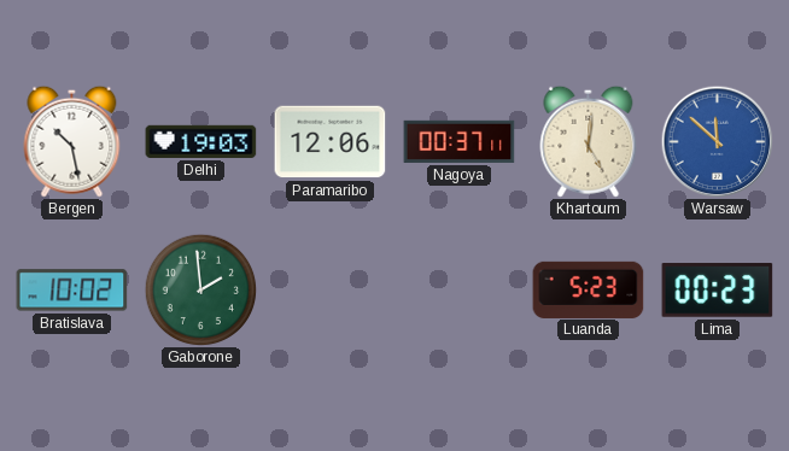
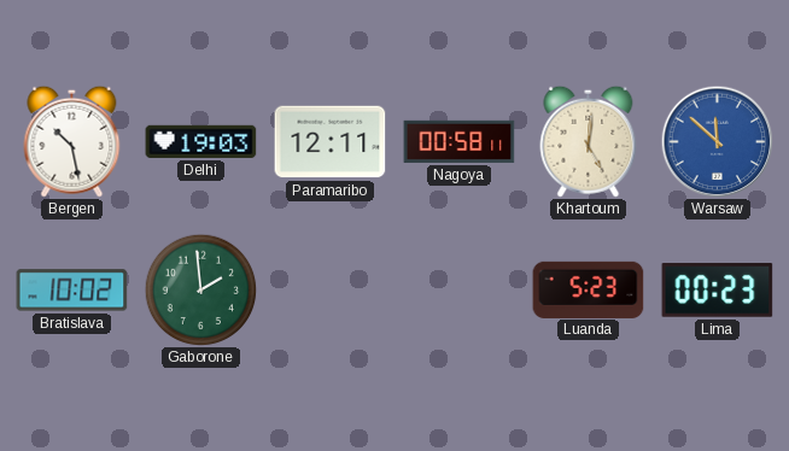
Paramaribo: 12:06 -> 12:11
Nagoya: 00:37 -> 00:58
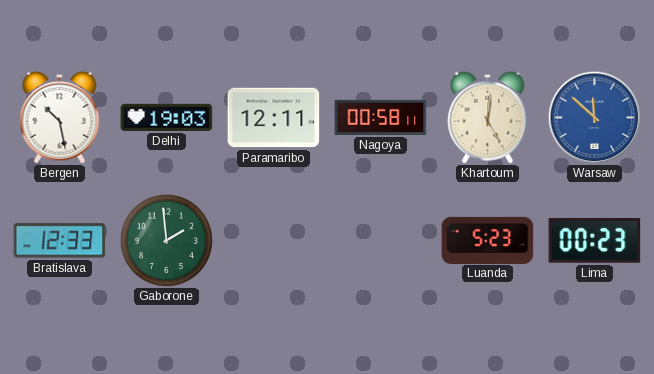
Bratislava: 10:02 -> 12:33
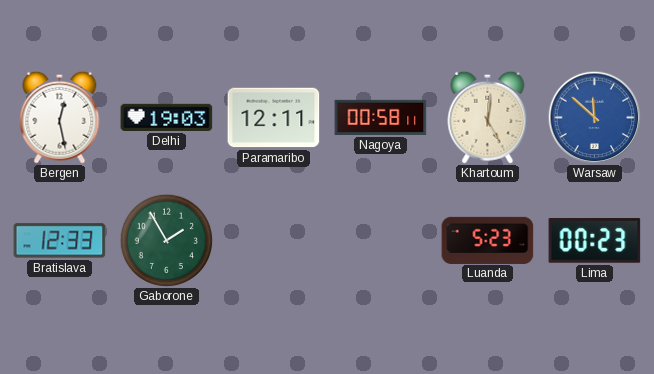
Bergen: 10:28 -> 12:28
Gaborone: 1:59 -> 1:55
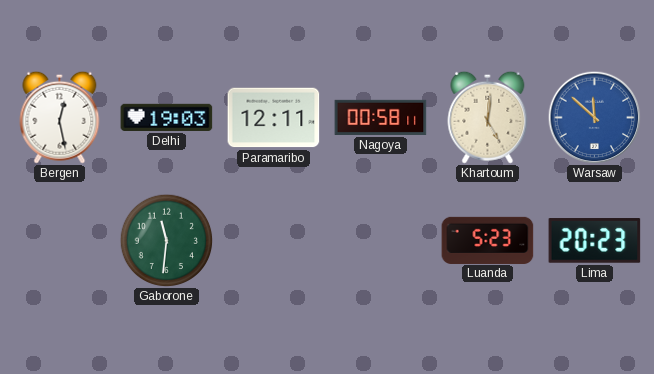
Bratislava: 12:33 -> none
Gaborone: 1:55 -> 11:31
Lima: 00:23 -> 20:23
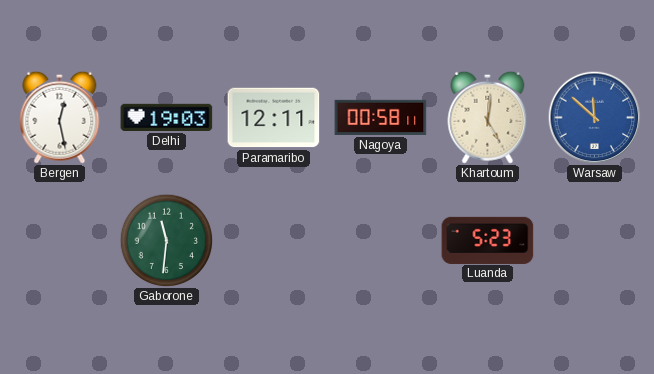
Lima: 20:23 -> none
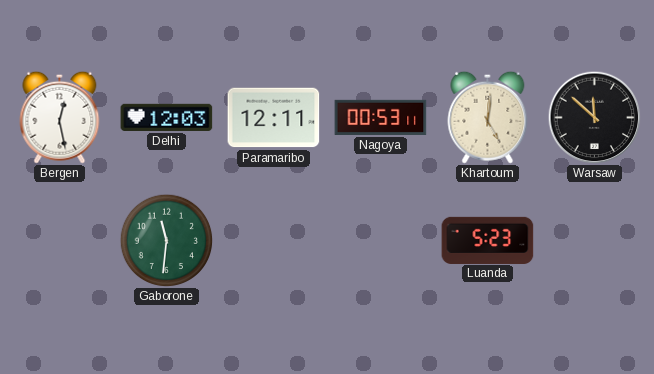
Delhi: 19:03 -> 12:03
Nagoya: 00:58 -> 00:53
Warsaw dial: blue -> black
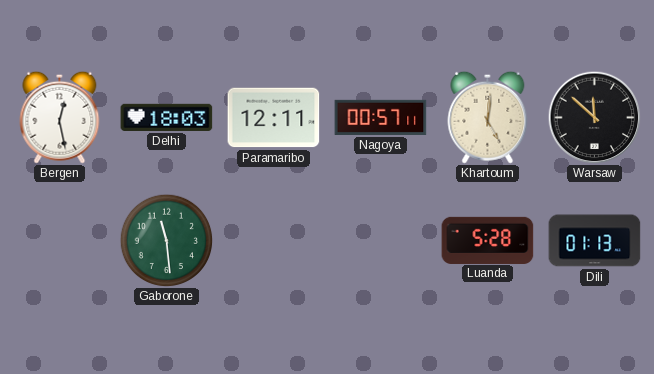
Delhi: 12:03 -> 18:03
Nagoya: 00:53 -> 00:57
Gaborone: 11:31 -> 11:29
Luanda: 5:23 -> 5:28
Dili: none -> 01:13
